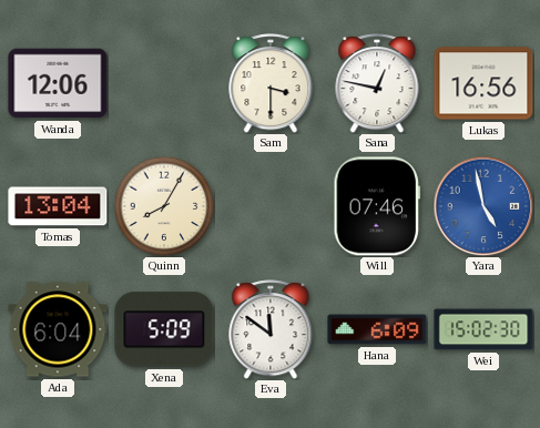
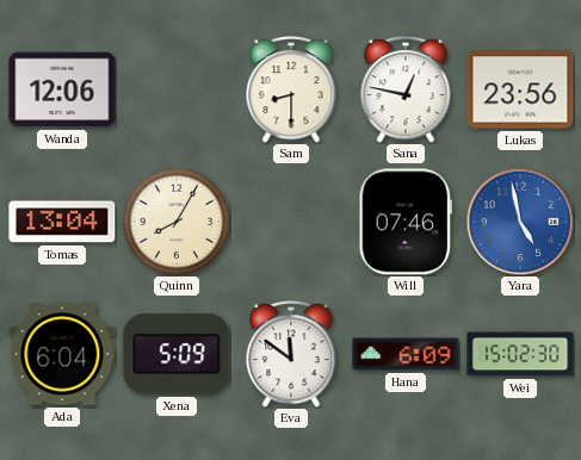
Sam: 3:30 -> 8:30
Lukas: 16:56 -> 23:56
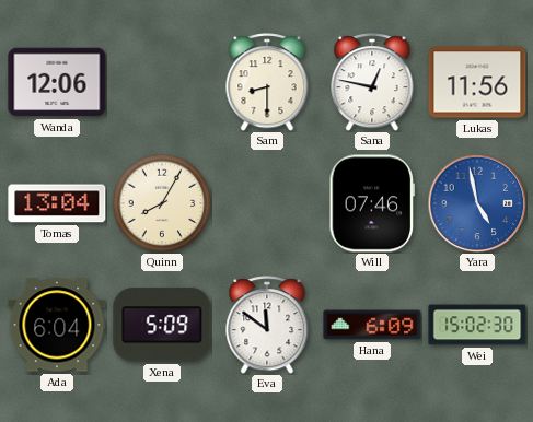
Lukas: 23:56 -> 11:56
